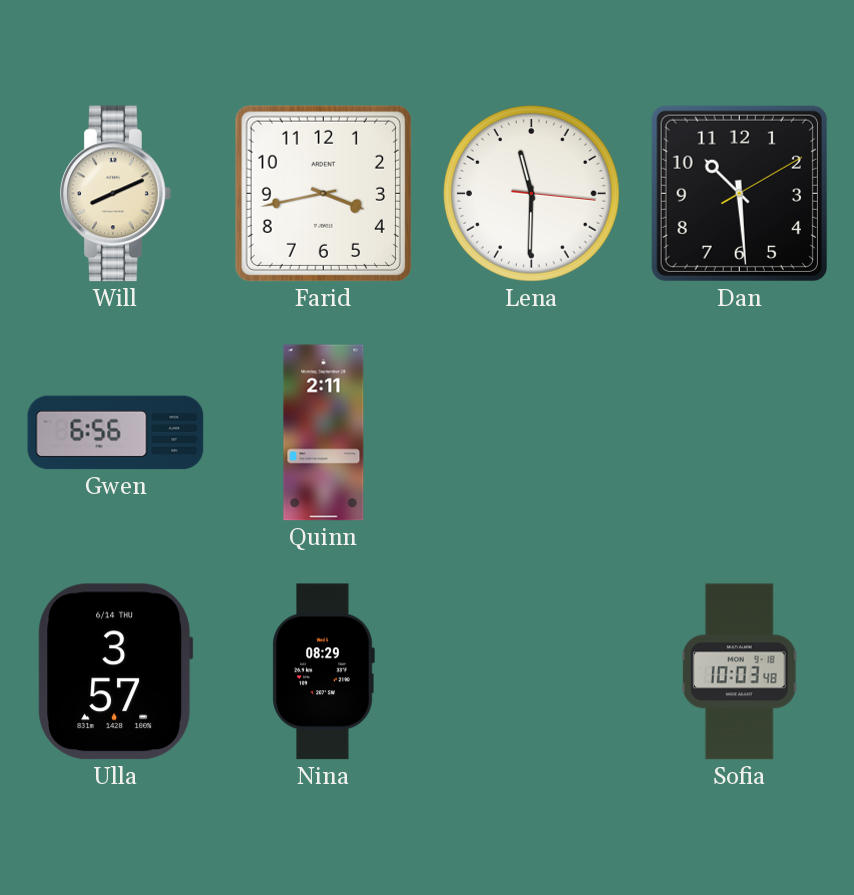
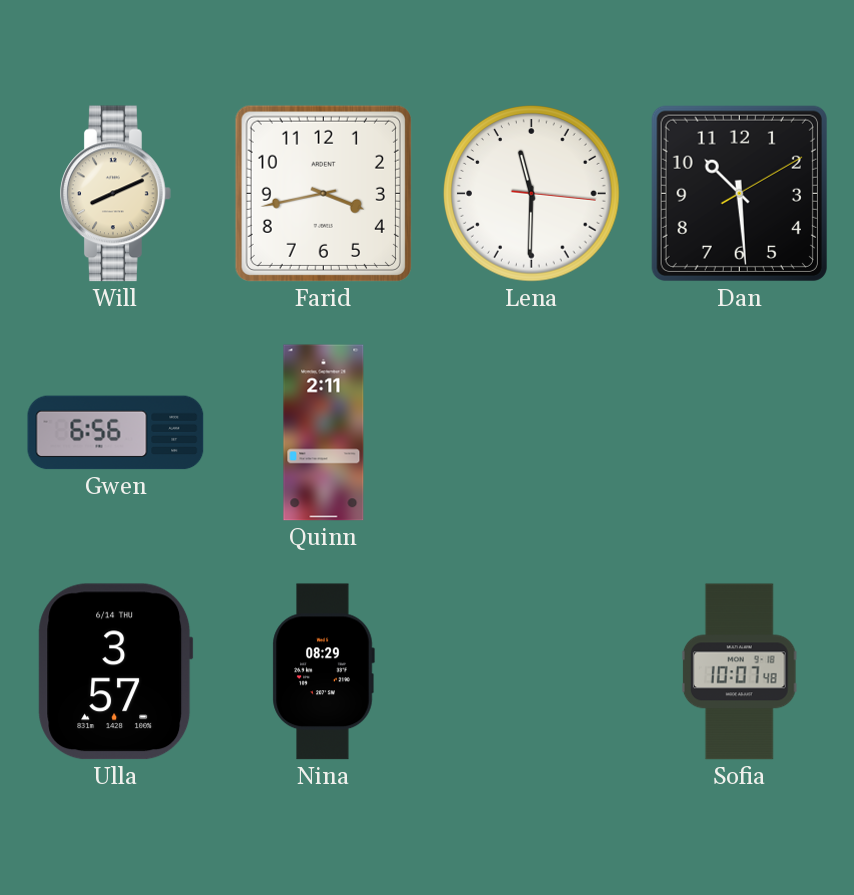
Sofia: 10:03 -> 10:07
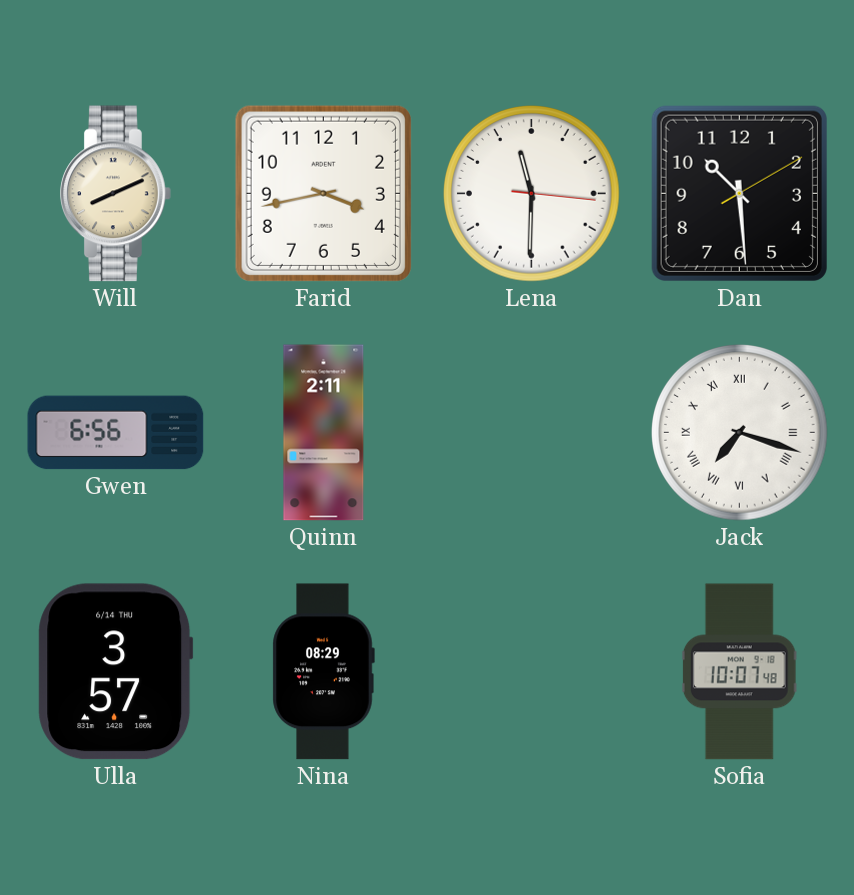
Jack: none -> 7:18
